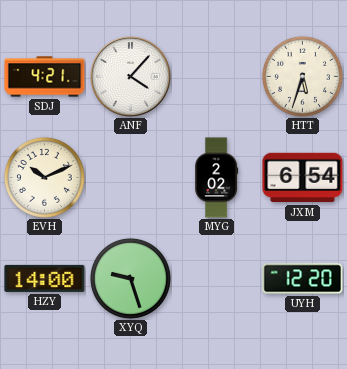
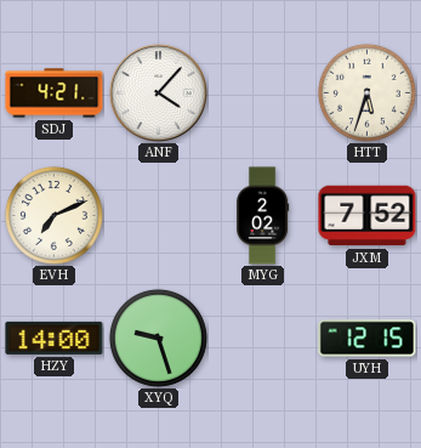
EVH: 10:11 -> 7:11
JXM: 6:54 -> 7:52
UYH: 12:20 -> 12:15
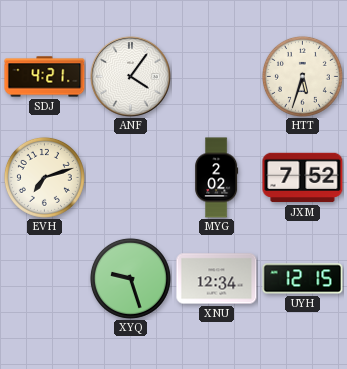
ANF: 4:07 -> 4:06
EVH: 7:11 -> 7:12
HZY: 14:00 -> none
XNU: none -> 12:34
